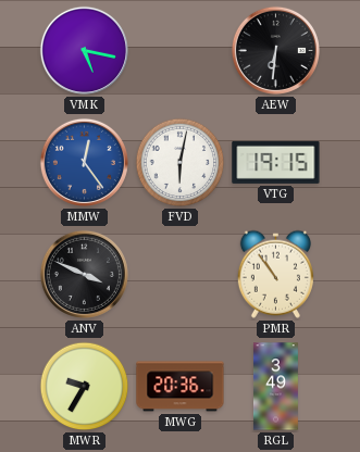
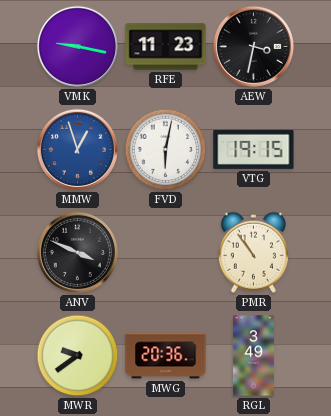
VMK: 5:17 -> 9:17
RFE: none -> 11:23
AEW: 6:31 -> 3:32
MMW: 12:24 -> 12:57
MWR: 9:35 -> 9:39
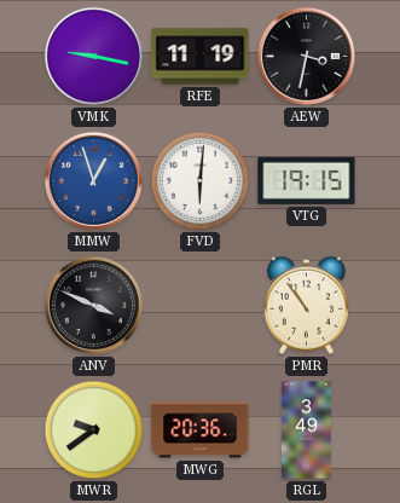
RFE: 11:23 -> 11:19
FVD: 6:02 -> 6:01
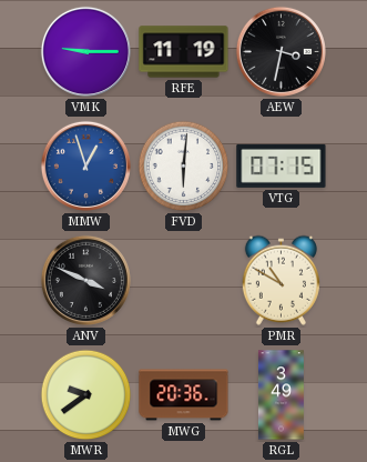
VMK: 9:17 -> 9:15
VTG: 19:15 -> 07:15
PMR: 10:54 -> 10:50
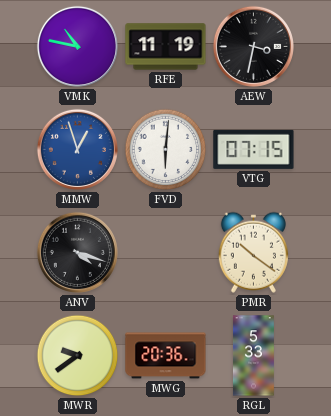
VMK: 9:15 -> 10:47
ANV: 3:49 -> 4:18
PMR: 10:50 -> 10:21
RGL: 3:49 -> 5:33
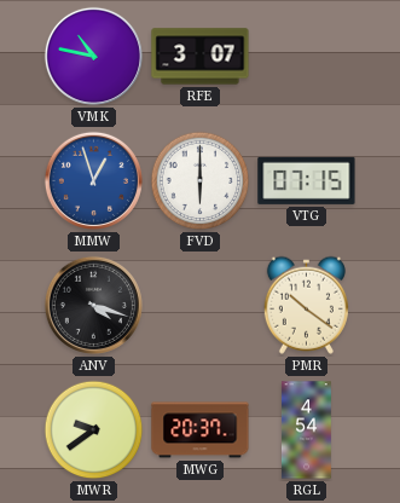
RFE: 11:19 -> 3:07
AEW: 3:32 -> none
FVD: 6:01 -> 6:00
MWG: 20:36 -> 20:37
RGL: 5:33 -> 4:54
